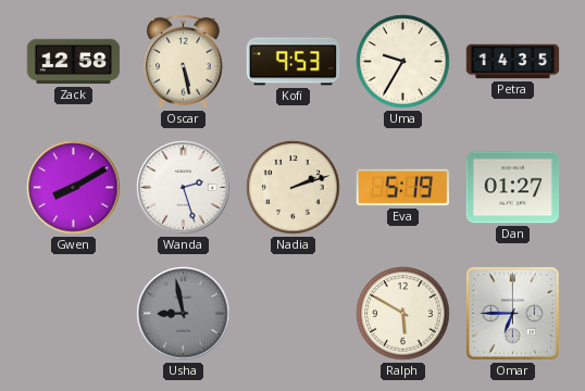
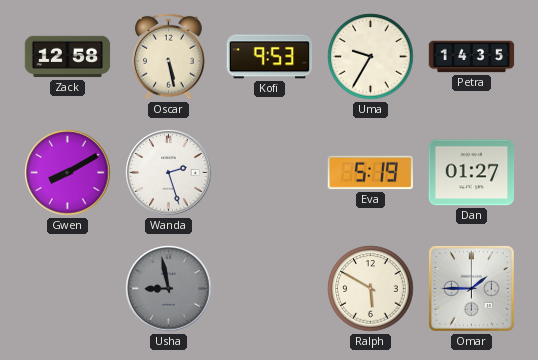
Nadia: 2:12 -> none
Omar: 6:45 -> 1:45
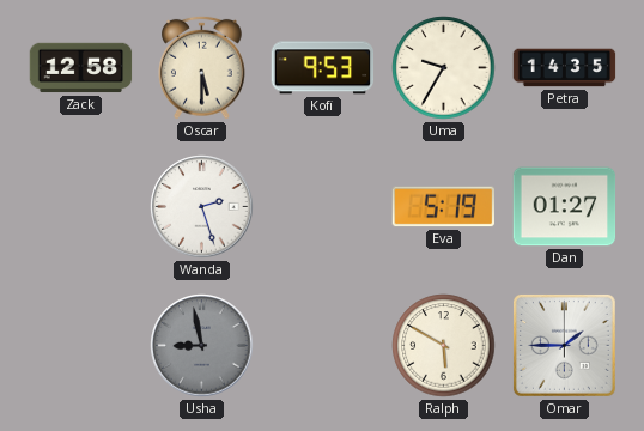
Oscar: 5:28 -> 5:30
Gwen: 8:10 -> none
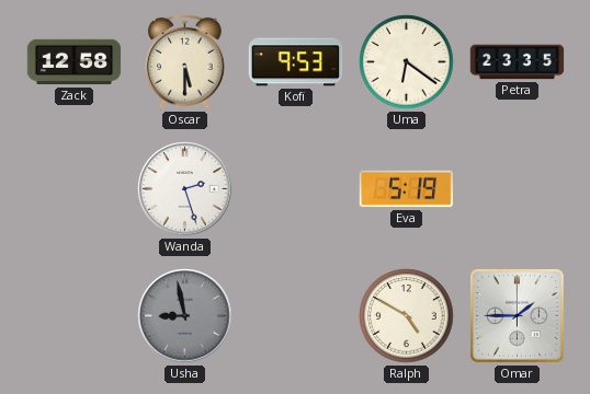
Uma: 9:35 -> 6:21
Petra: 14:35 -> 23:35
Dan: 01:27 -> none
Ralph: 5:50 -> 4:50
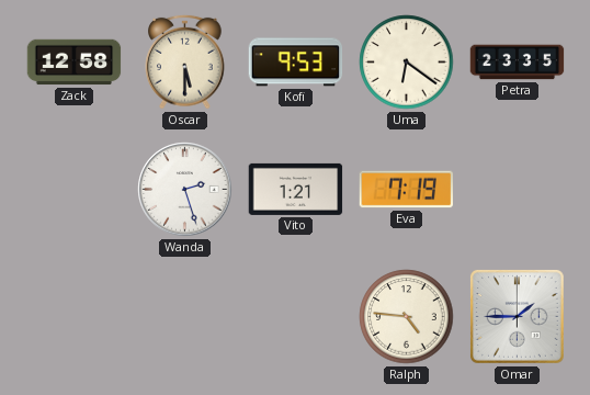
Vito: none -> 1:21
Eva: 5:19 -> 7:19
Usha: 8:58 -> none
Ralph: 4:50 -> 4:46
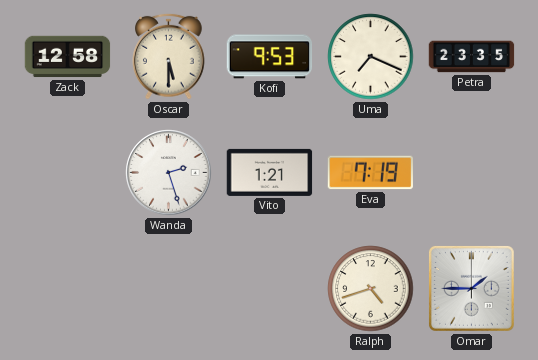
Uma: 6:21 -> 7:19
Ralph: 4:46 -> 4:42
